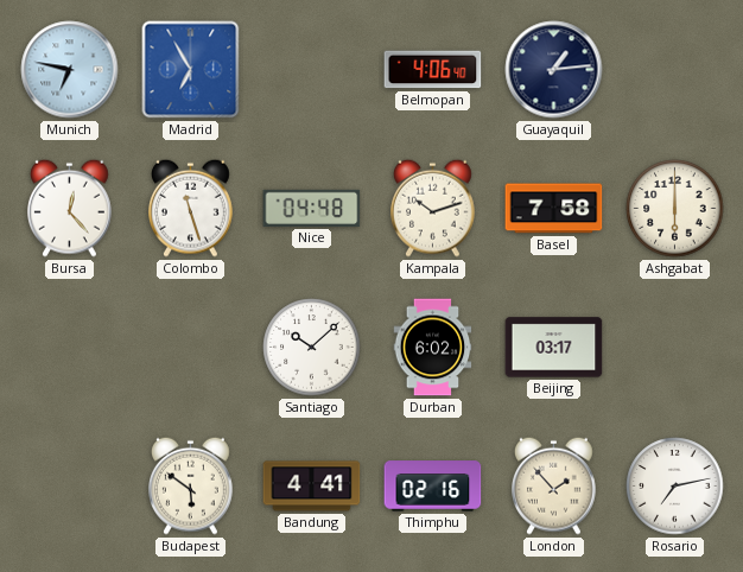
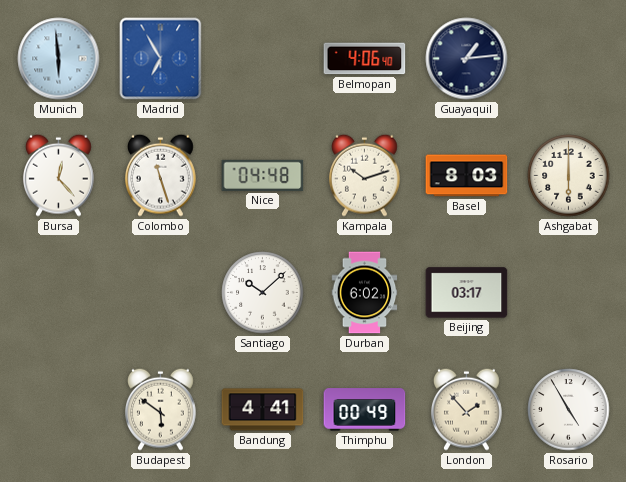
Munich: 6:47 -> 5:59
Basel: 7:58 -> 8:03
Thimphu: 02:16 -> 00:49
Rosario: 7:13 -> 4:55
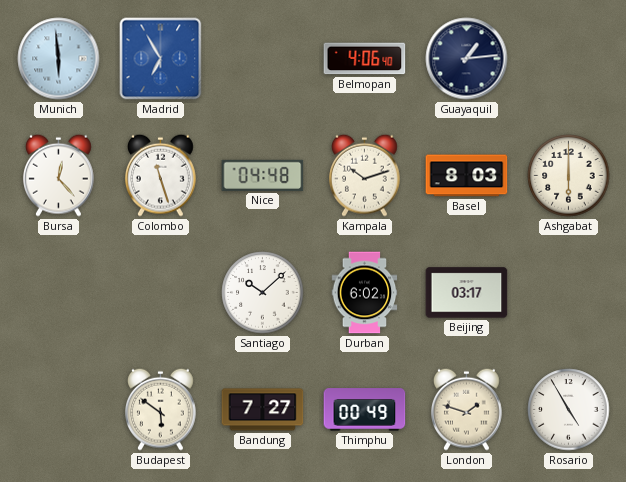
Bandung: 4:41 -> 7:27
London: 1:53 -> 1:48
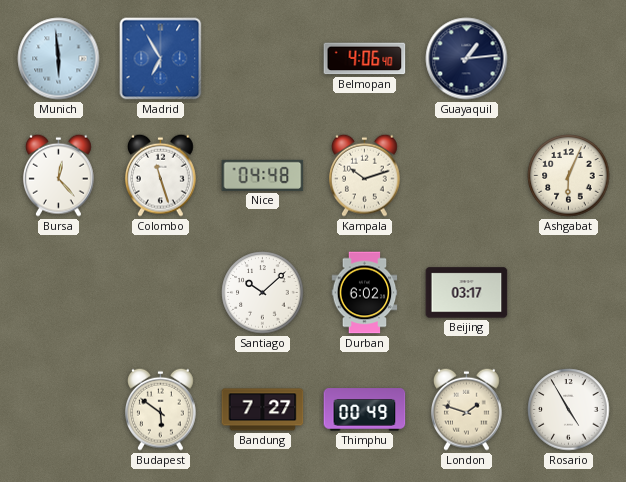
Basel: 8:03 -> none
Ashgabat: 6:00 -> 6:04
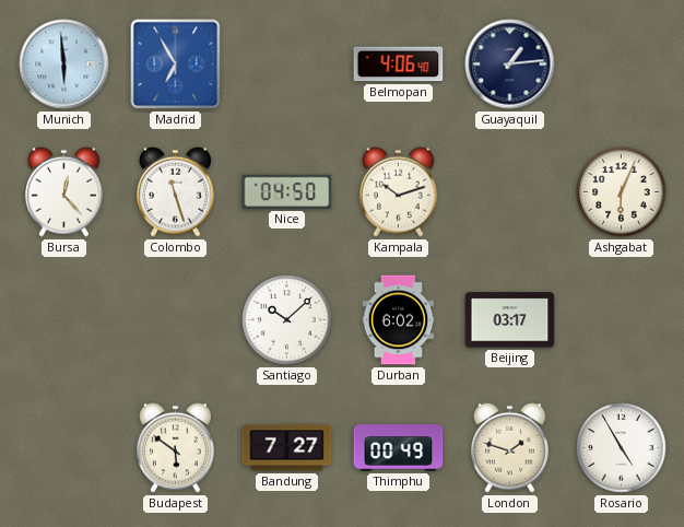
Nice: 04:48 -> 04:50
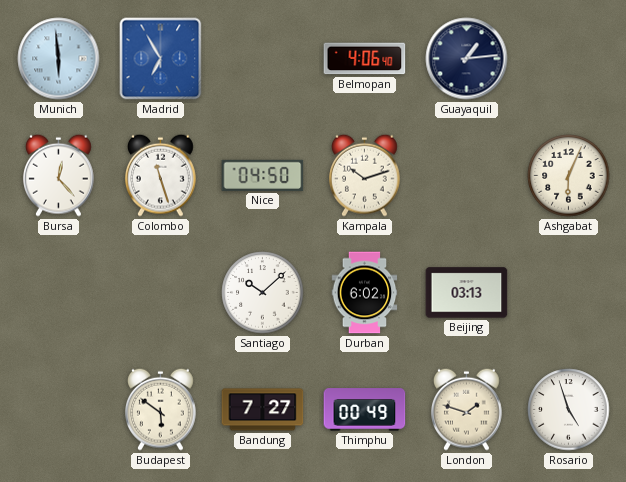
Beijing: 03:17 -> 03:13
Rosario: 4:55 -> 4:57
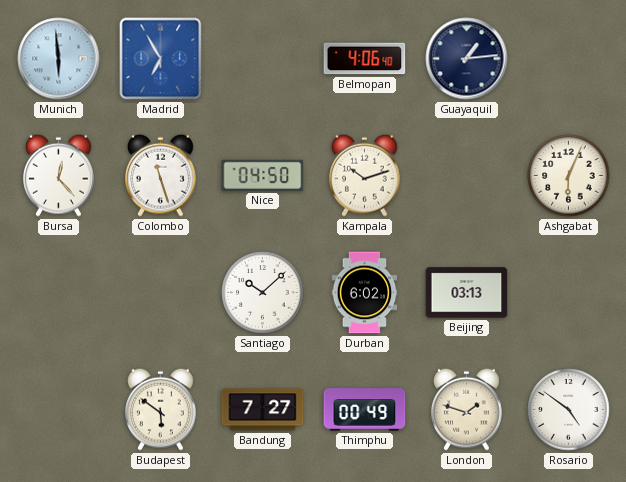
Rosario: 4:57 -> 4:51
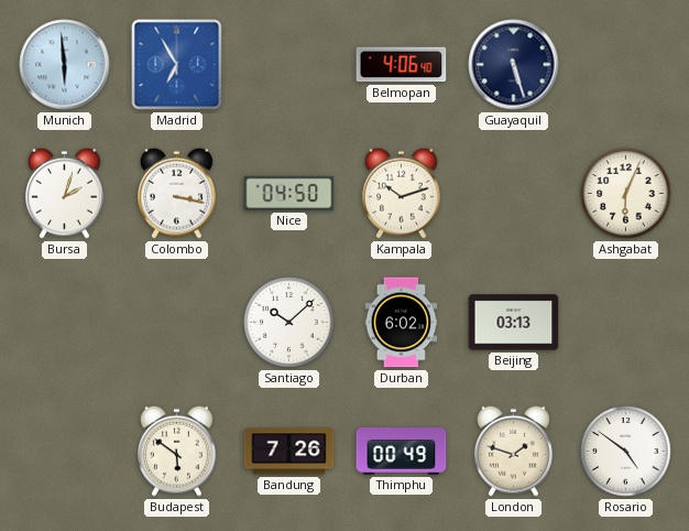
Guayaquil: 1:14 -> 5:27
Bursa: 12:23 -> 2:03
Colombo: 11:27 -> 3:17
Bandung: 7:27 -> 7:26
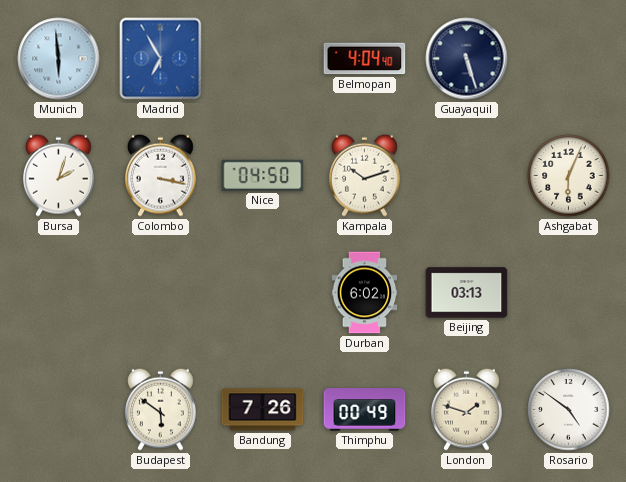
Belmopan: 4:06 -> 4:04
Santiago: 10:08 -> none
